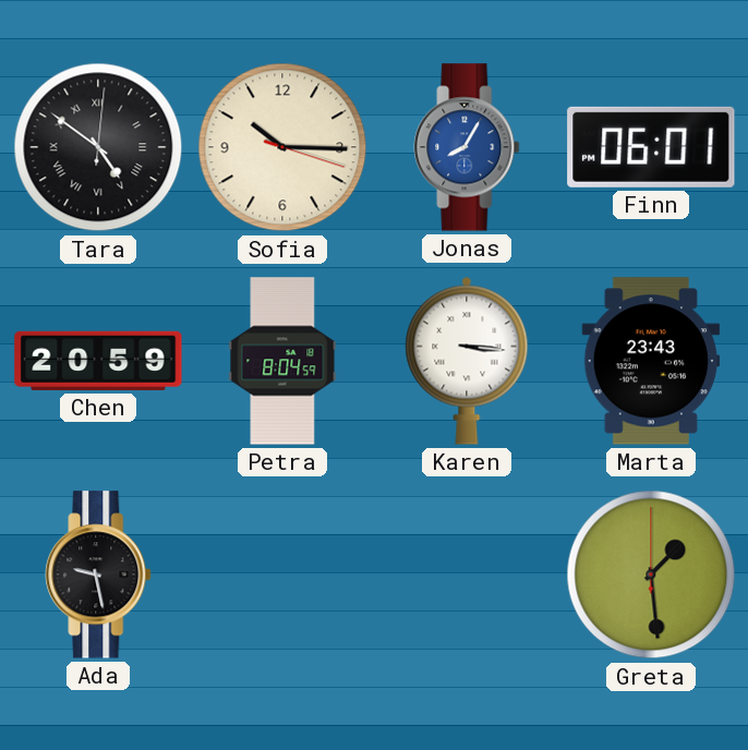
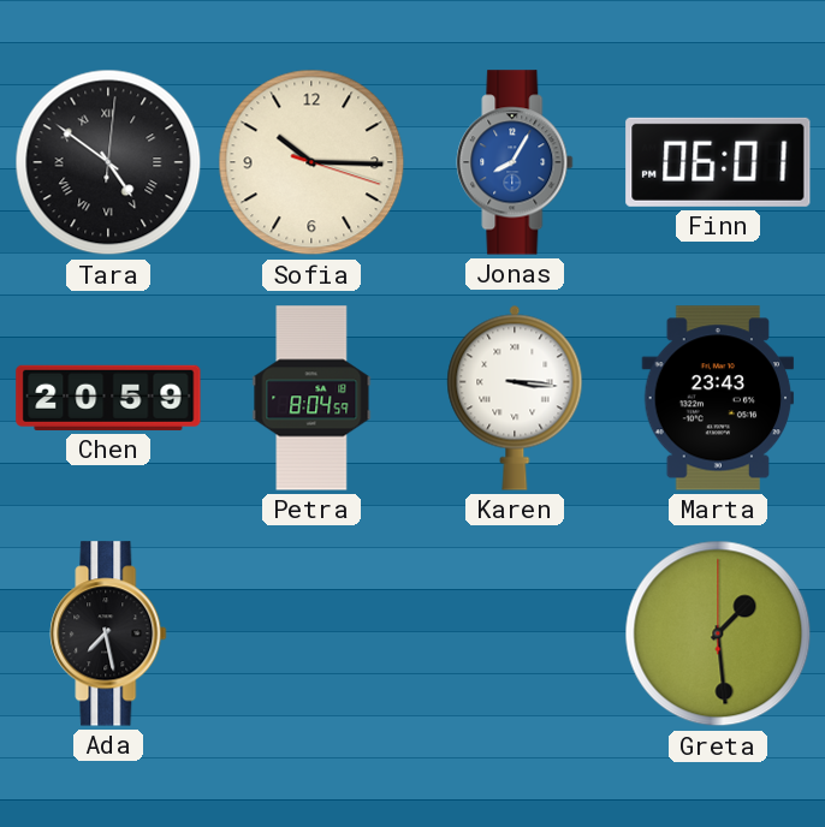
Ada: 9:28 -> 7:28
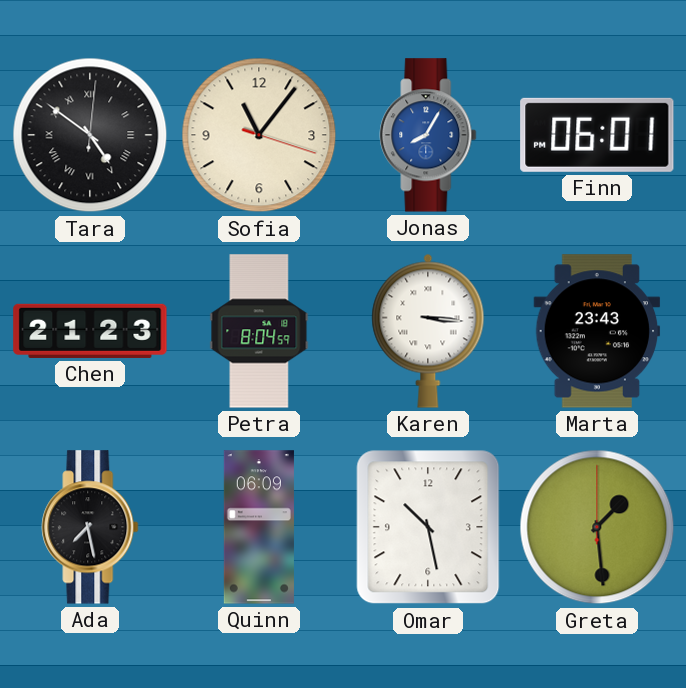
Sofia: 10:15 -> 11:06
Chen: 20:59 -> 21:23
Quinn: none -> 06:09
Omar: none -> 10:28
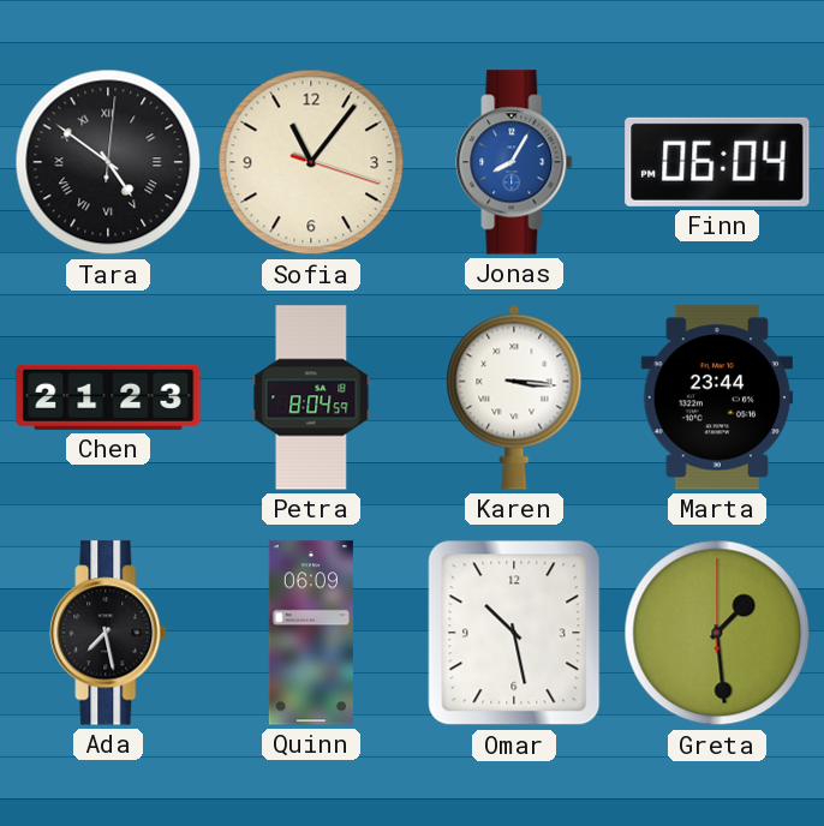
Finn: 06:01 -> 06:04
Marta: 23:43 -> 23:44
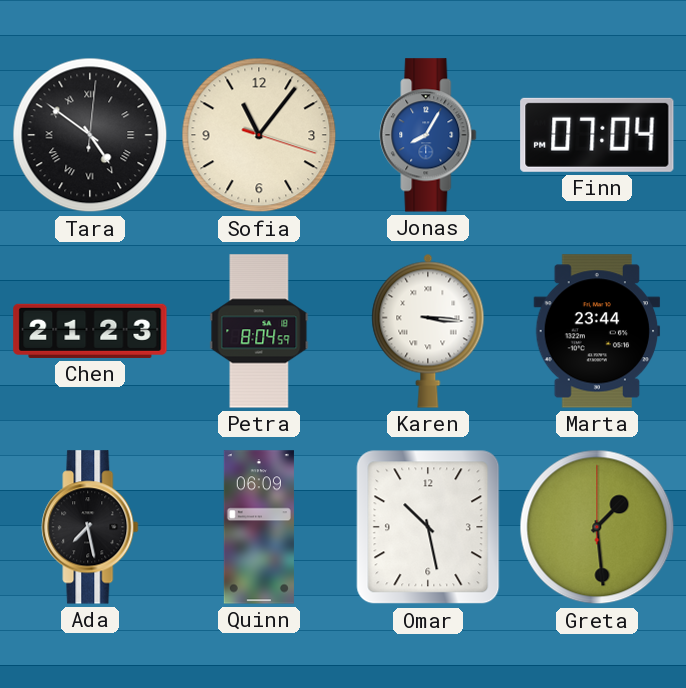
Finn: 06:04 -> 07:04
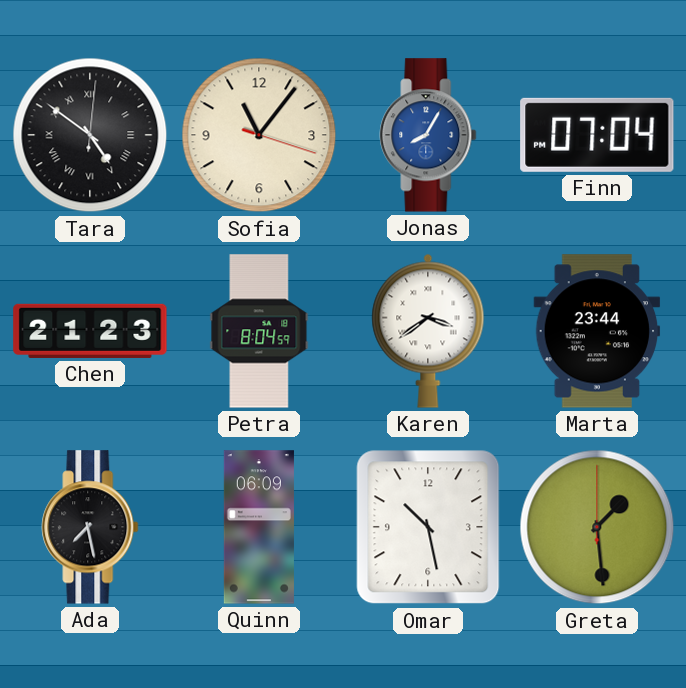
Karen: 3:16 -> 3:39
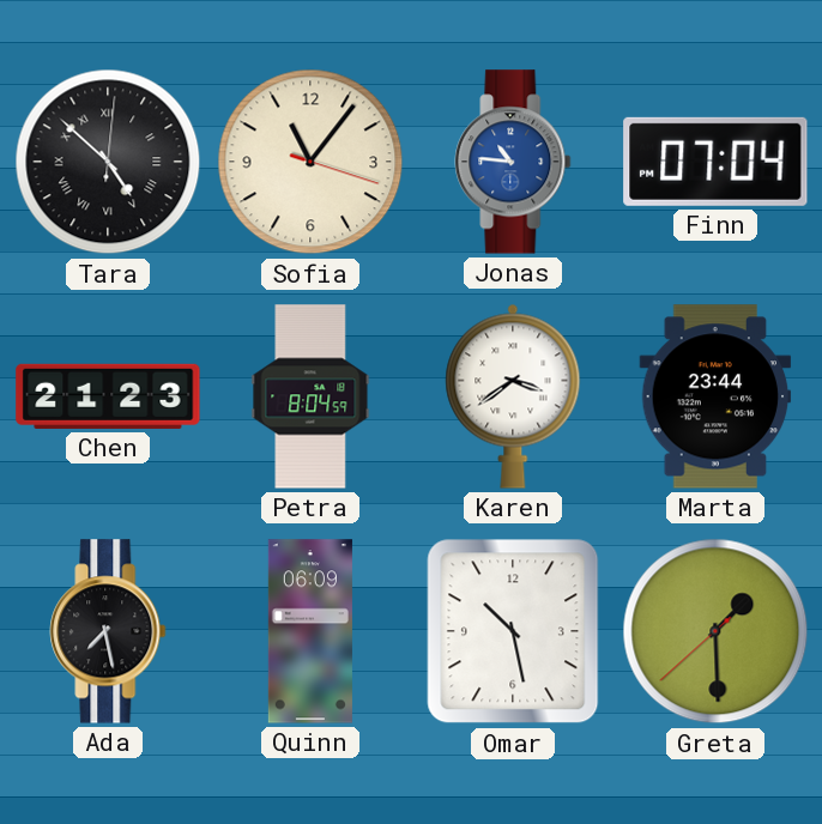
Tara: 4:51 -> 4:52
Jonas: 8:05 -> 10:46
Greta: 1:29:00 -> 1:29:38
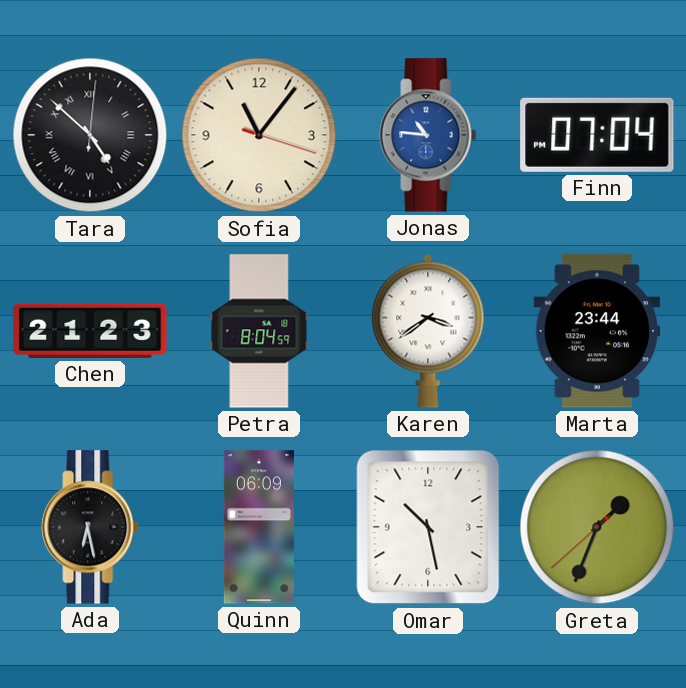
Ada: 7:28 -> 6:28
Greta: 1:29 -> 1:33
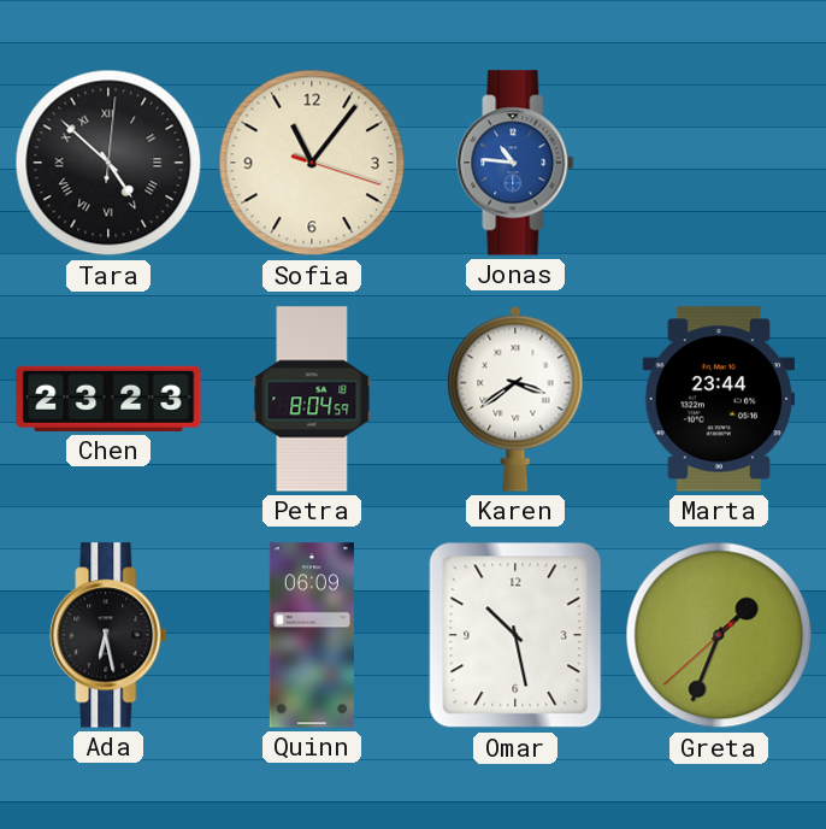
Finn: 07:04 -> none
Chen: 21:23 -> 23:23
